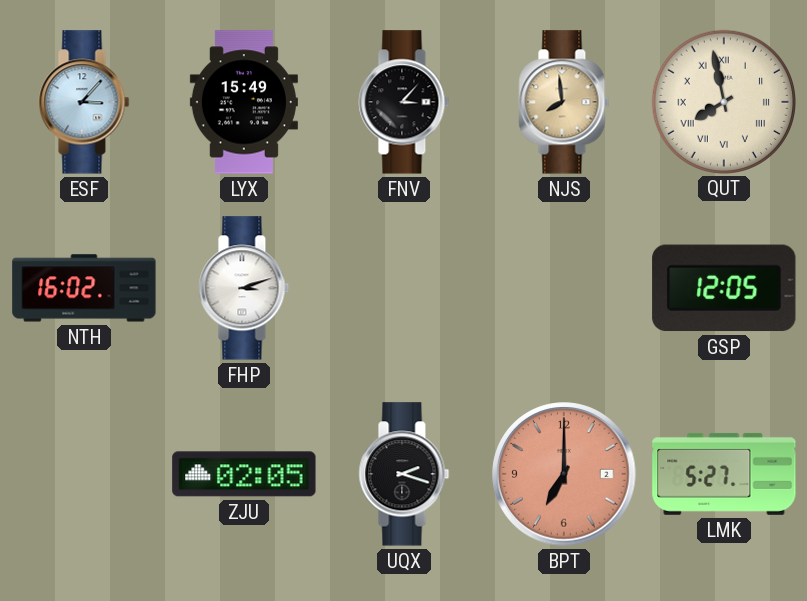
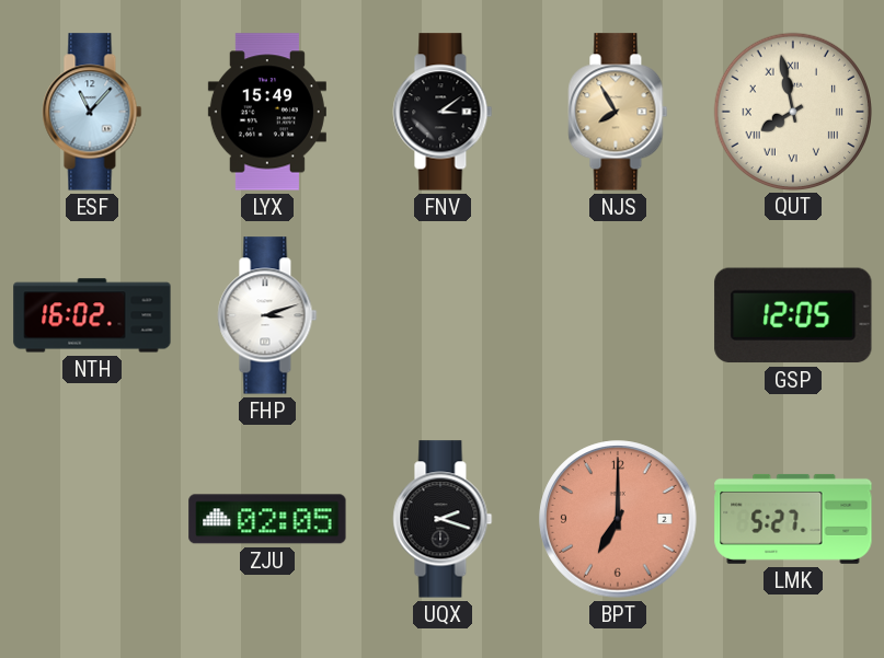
ESF: 3:07 -> 11:07
FNV: 3:07 -> 3:09
NJS: 7:59 -> 7:55
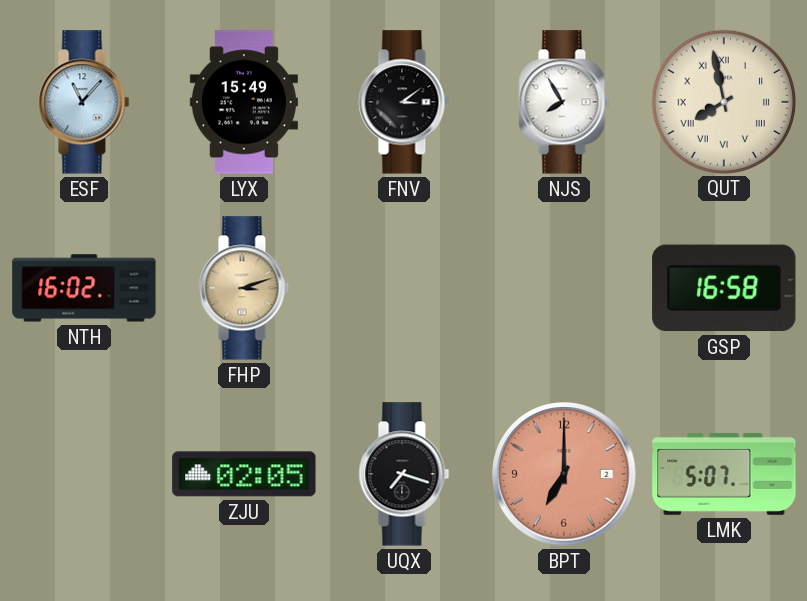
NJS dial: champagne -> white
FHP dial: white -> champagne
GSP: 12:05 -> 16:58
UQX: 2:18 -> 7:18
LMK: 5:27 -> 5:07
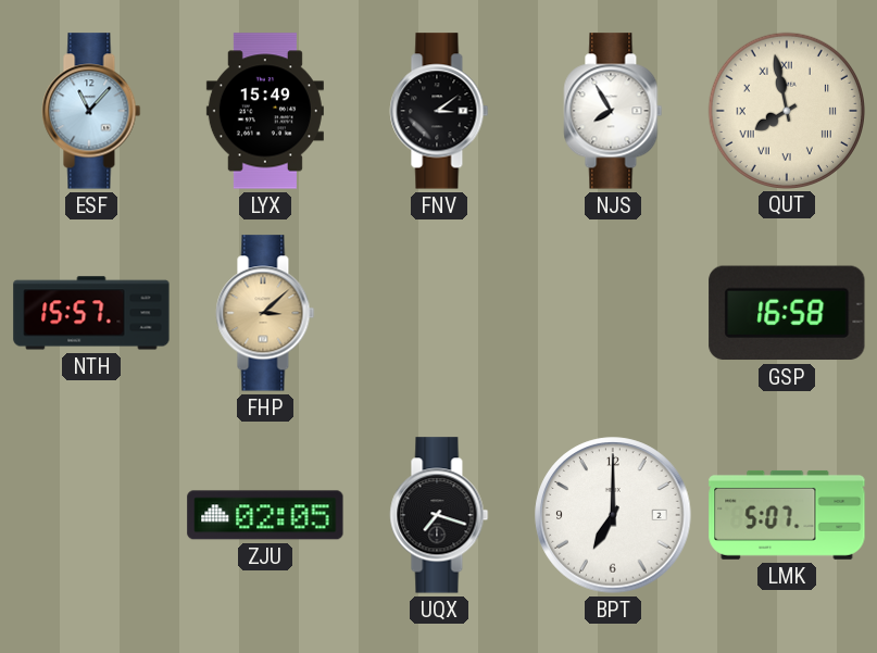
NTH: 16:02 -> 15:57
FHP: 3:12 -> 3:08
BPT dial: salmon -> white
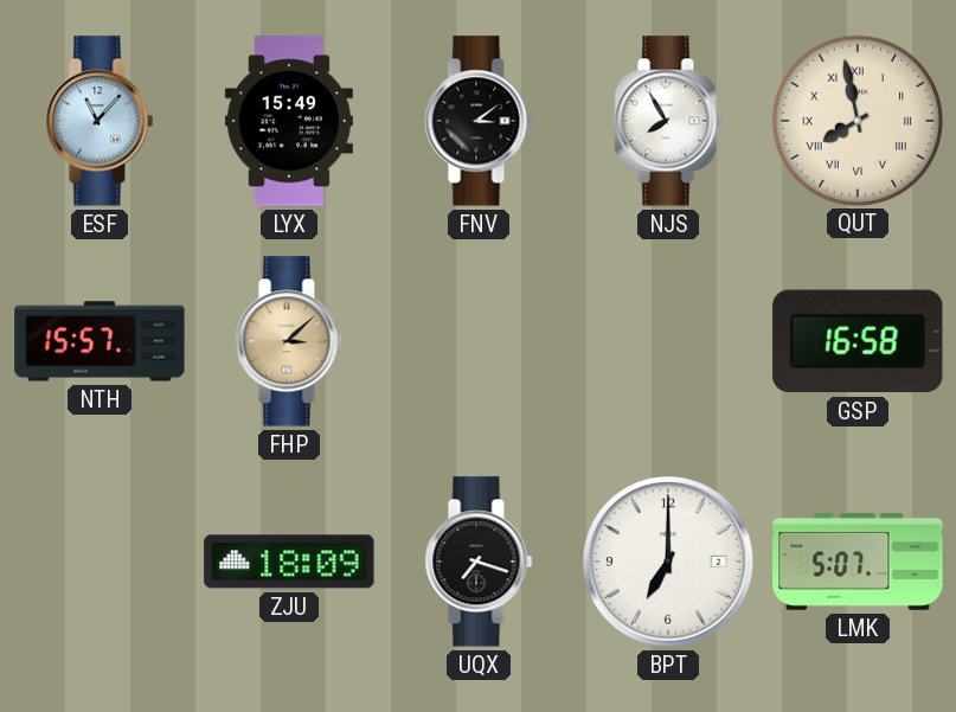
ZJU: 02:05 -> 18:09
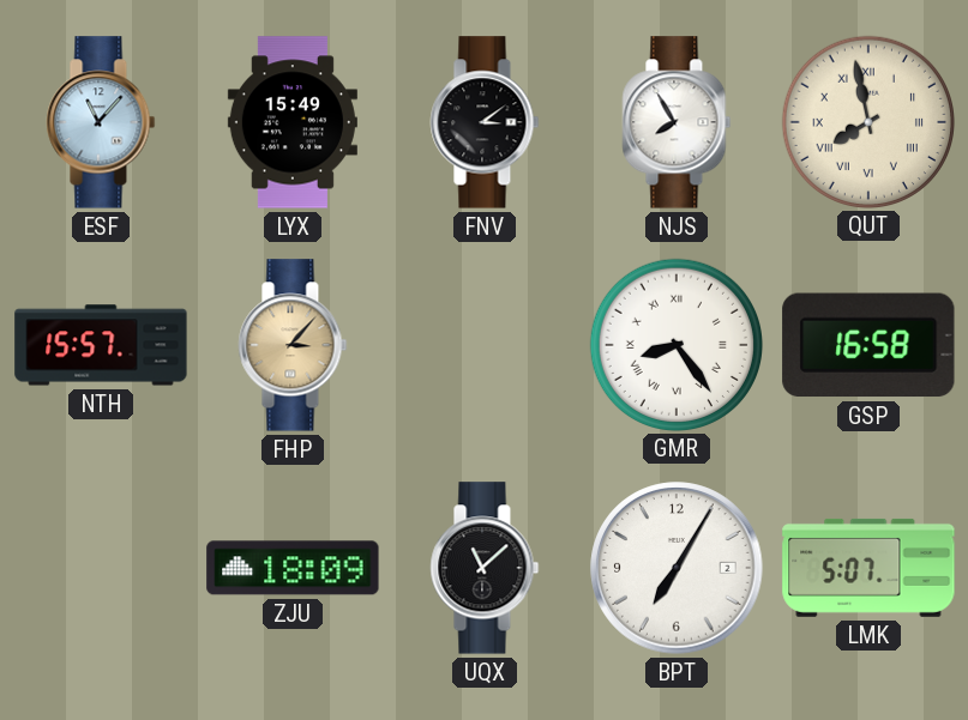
FHP: 3:08 -> 3:07
GMR: none -> 8:24
UQX: 7:18 -> 11:08
BPT: 7:00 -> 7:05
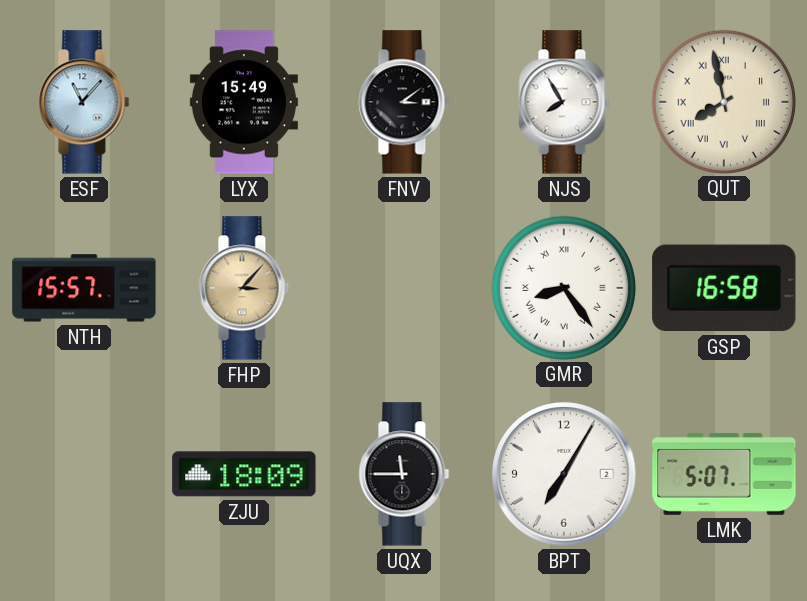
UQX: 11:08 -> 11:45
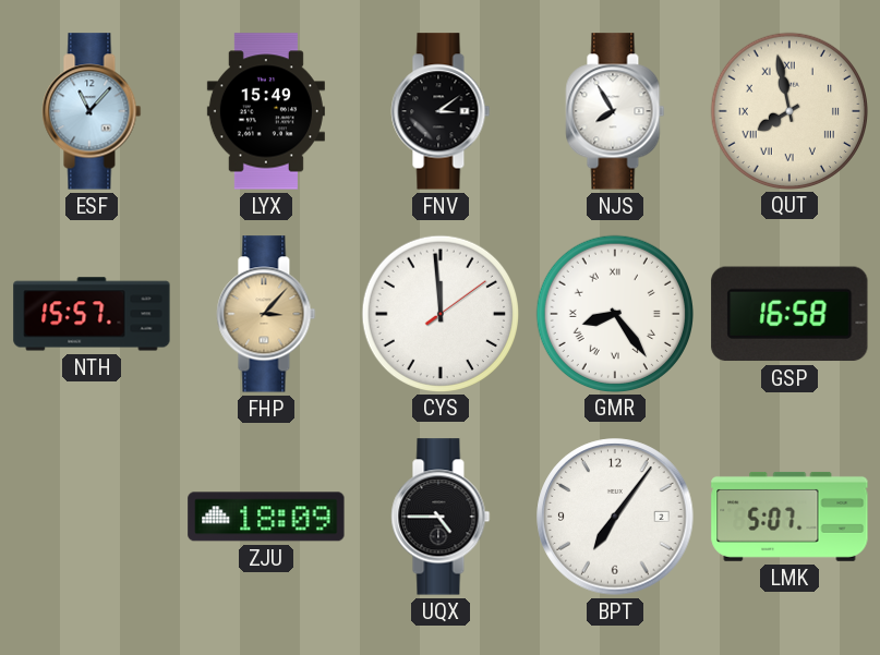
CYS: none -> 11:59
UQX: 11:45 -> 4:45
BPT: 7:05 -> 7:06
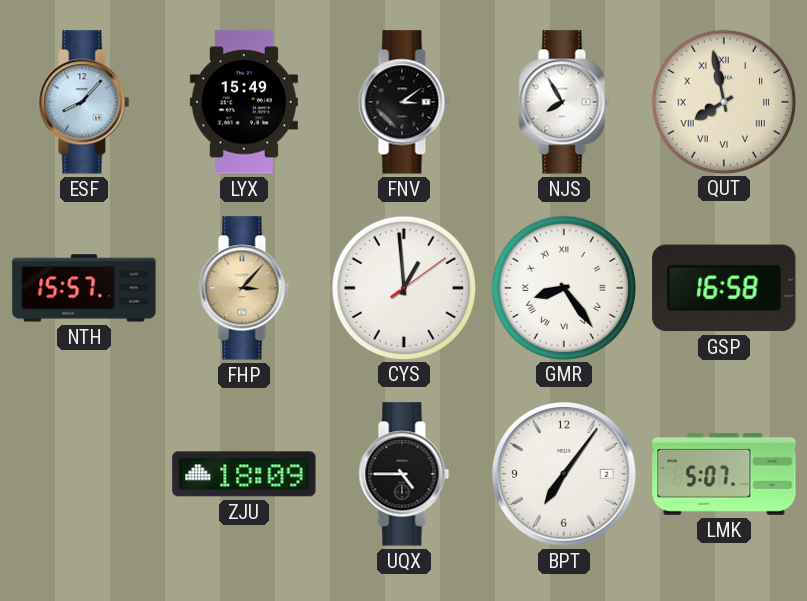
ESF: 11:07 -> 8:07
CYS: 11:59 -> 12:59
